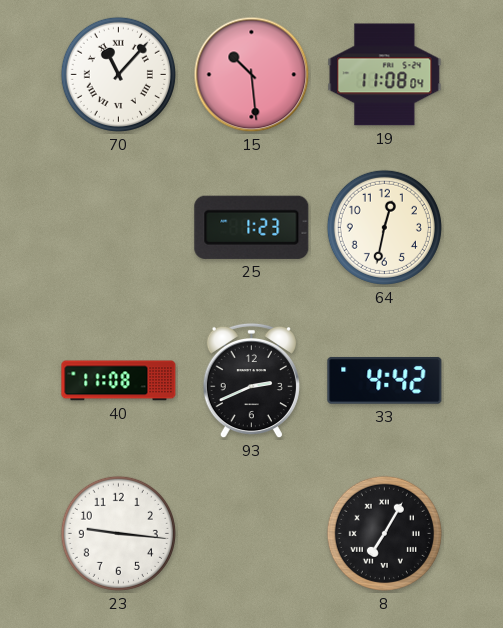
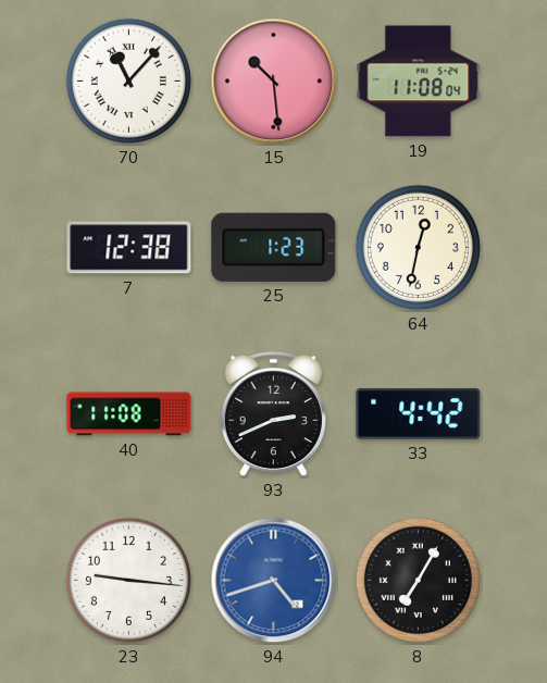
7: none -> 12:38
94: none -> 4:42
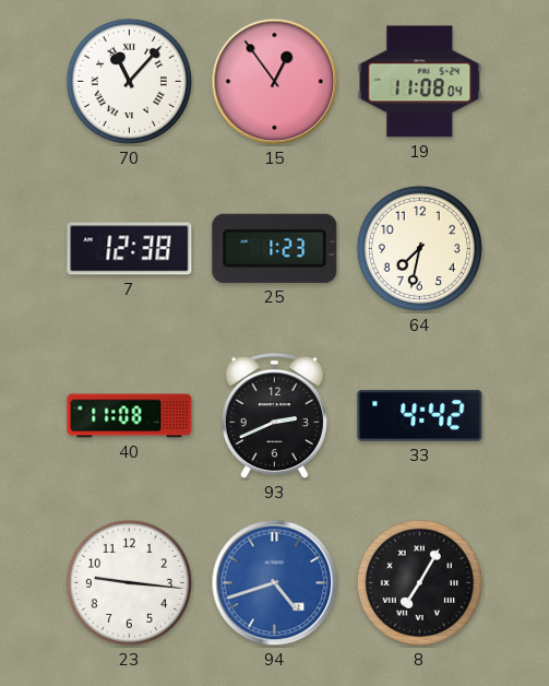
15: 10:29 -> 12:54
64: 12:32 -> 7:32
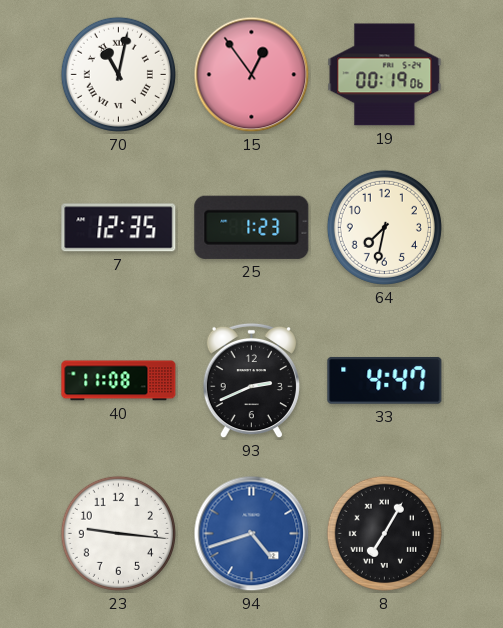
70: 11:07 -> 11:02
19: 11:08 -> 00:19
7: 12:38 -> 12:35
33: 4:42 -> 4:47
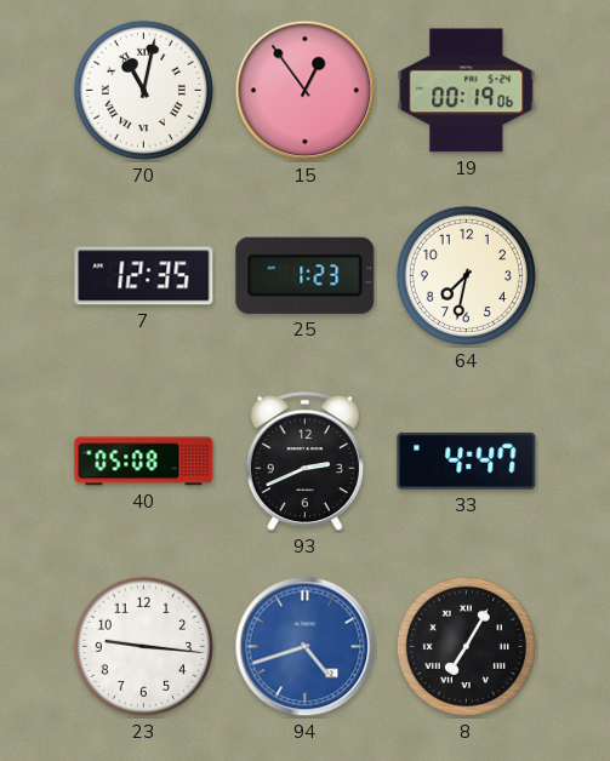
40: 11:08 -> 05:08
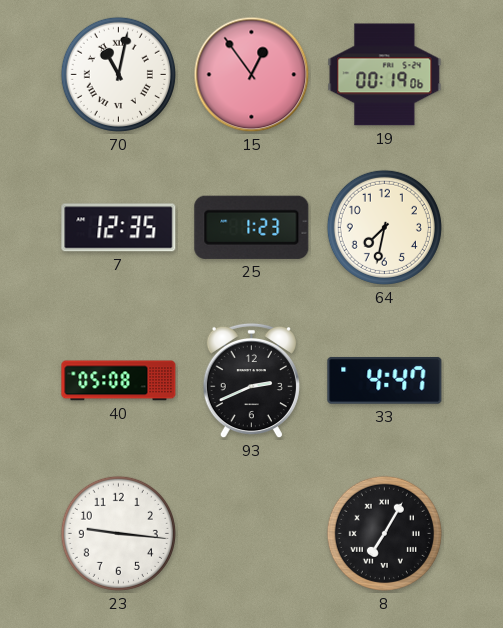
94: 4:42 -> none
